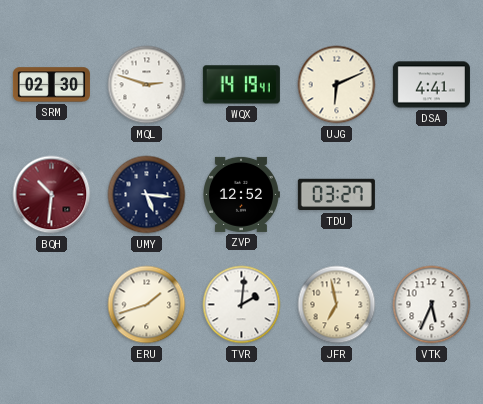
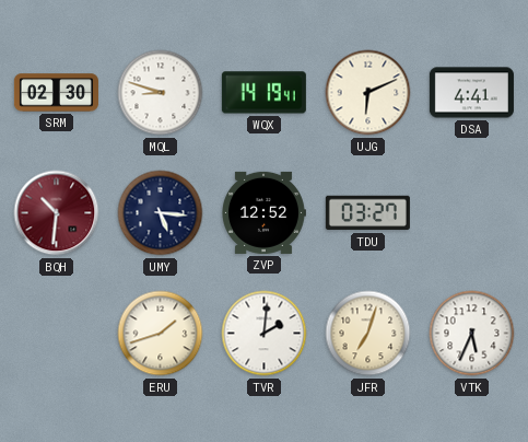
MQL: 2:48 -> 8:48
JFR: 6:58 -> 7:03
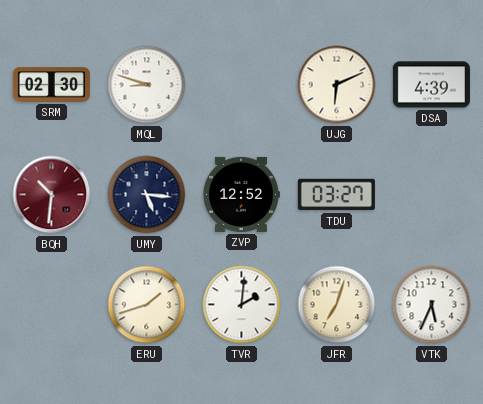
WQX: 14:19 -> none
DSA: 4:41 -> 4:39
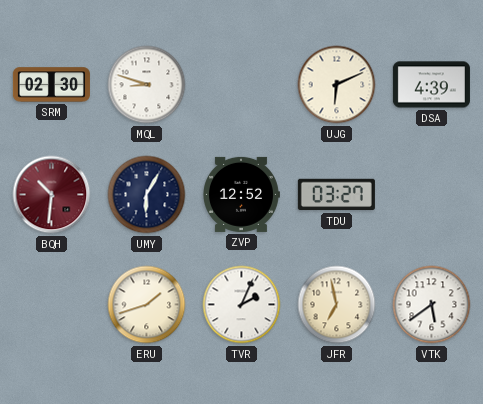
UMY: 5:16 -> 6:05
TVR: 2:01 -> 2:04
JFR: 7:03 -> 6:58
VTK: 5:34 -> 5:39
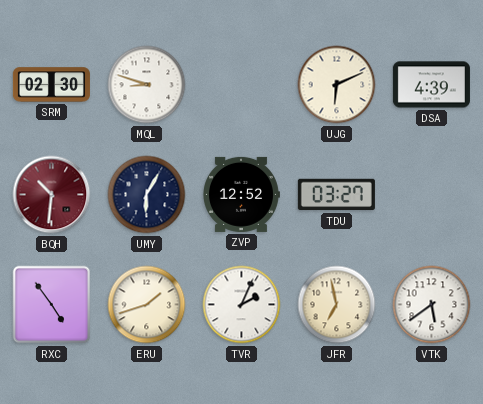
RXC: none -> 4:54
